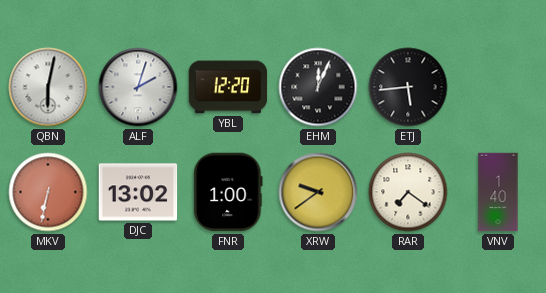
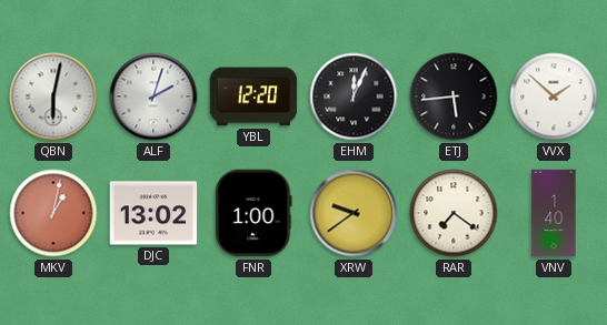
VVX: none -> 1:52
MKV: 6:32 -> 1:02
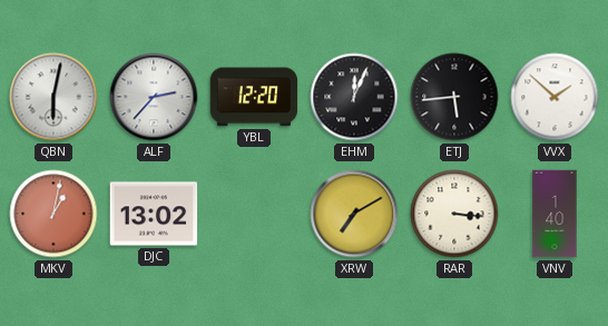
ALF: 2:03 -> 2:37
FNR: 1:00 -> none
XRW: 9:39 -> 7:10
RAR: 7:21 -> 3:16
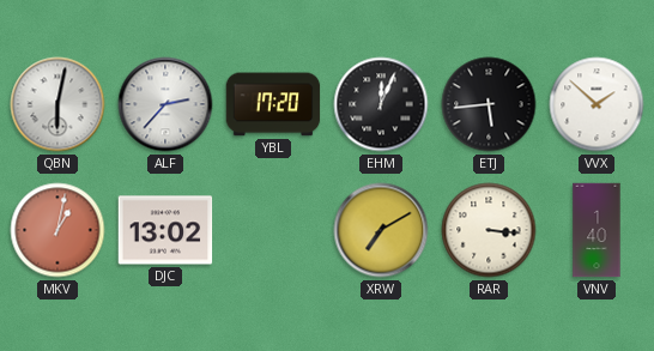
YBL: 12:20 -> 17:20
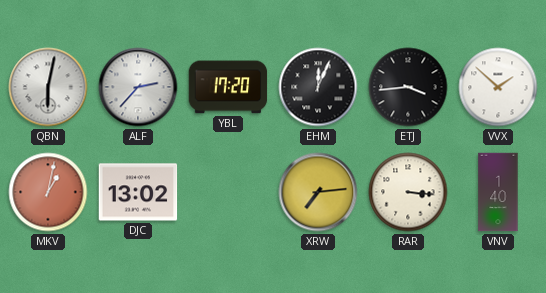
ETJ: 5:44 -> 3:44
XRW: 7:10 -> 7:14
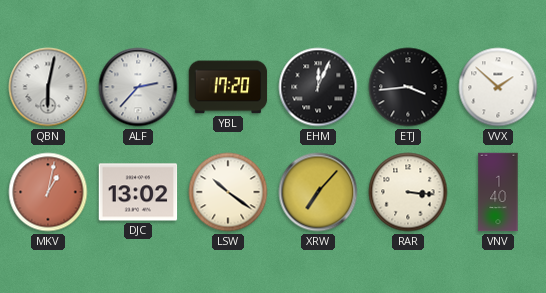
LSW: none -> 10:21
XRW: 7:14 -> 7:07
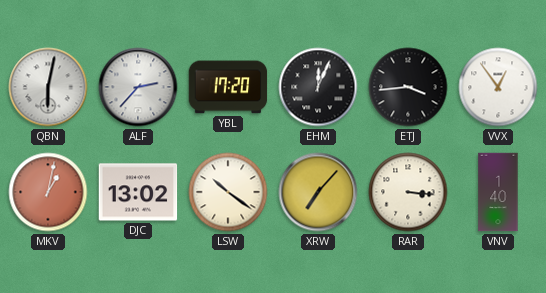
VVX: 1:52 -> 12:54
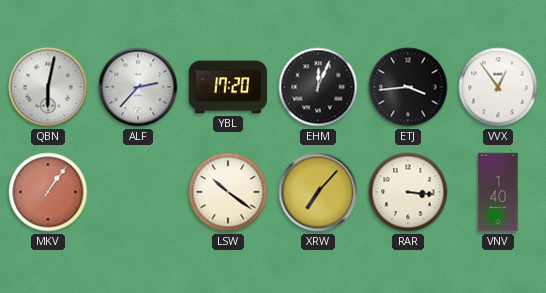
MKV: 1:02 -> 1:06
DJC: 13:02 -> none
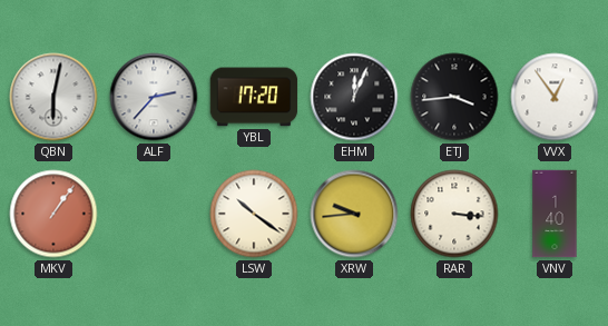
XRW: 7:07 -> 9:44
